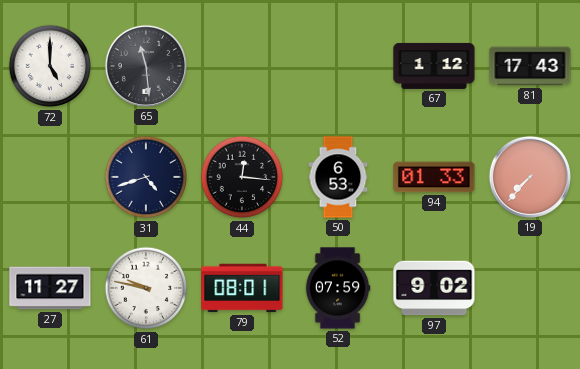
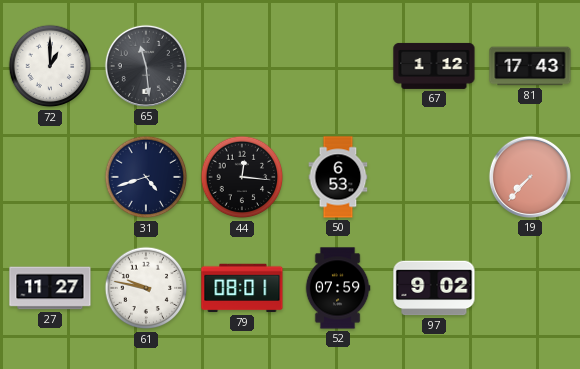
72: 5:00 -> 1:00
94: 01:33 -> none
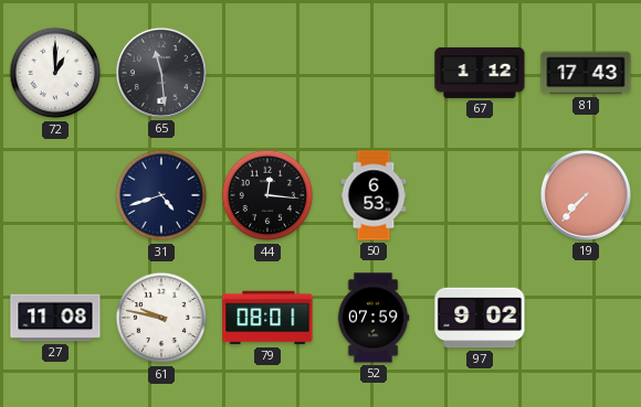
27: 11:27 -> 11:08
